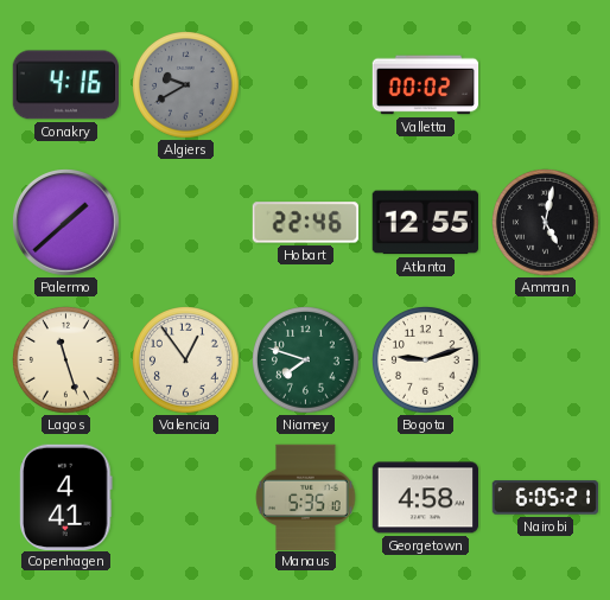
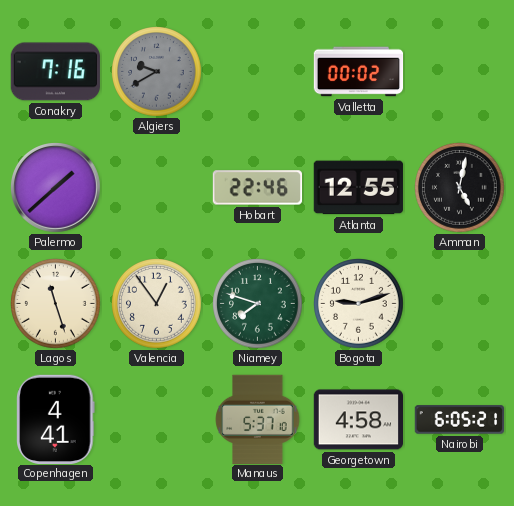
Conakry: 4:16 -> 7:16
Manaus: 5:35 -> 5:37
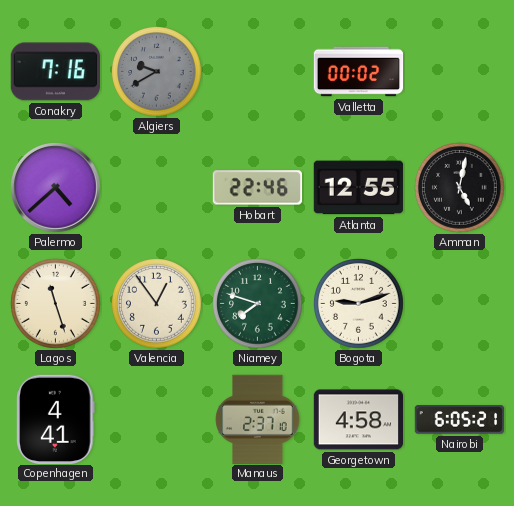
Palermo: 1:38 -> 4:38
Manaus: 5:37 -> 2:37
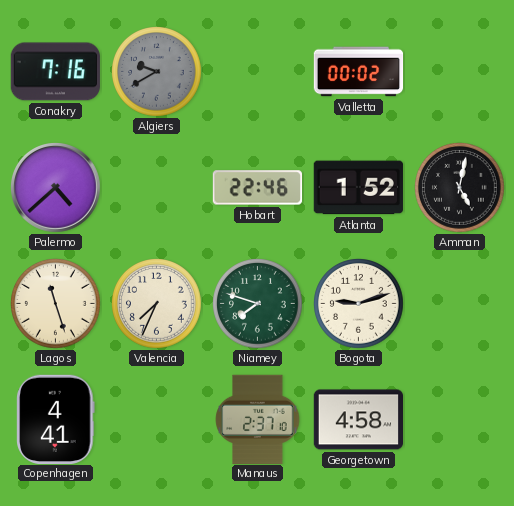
Atlanta: 12:55 -> 1:52
Valencia: 12:54 -> 7:34
Nairobi: 6:05 -> none
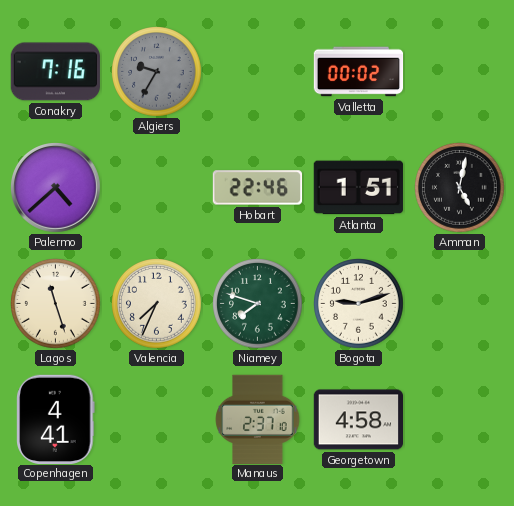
Algiers: 9:40 -> 9:35
Atlanta: 1:52 -> 1:51
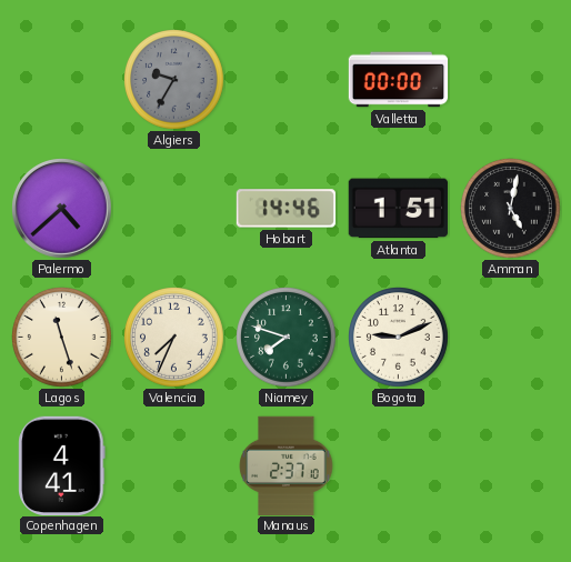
Conakry: 7:16 -> none
Valletta: 00:02 -> 00:00
Hobart: 22:46 -> 14:46
Bogota: 9:12 -> 9:11
Georgetown: 4:58 -> none
